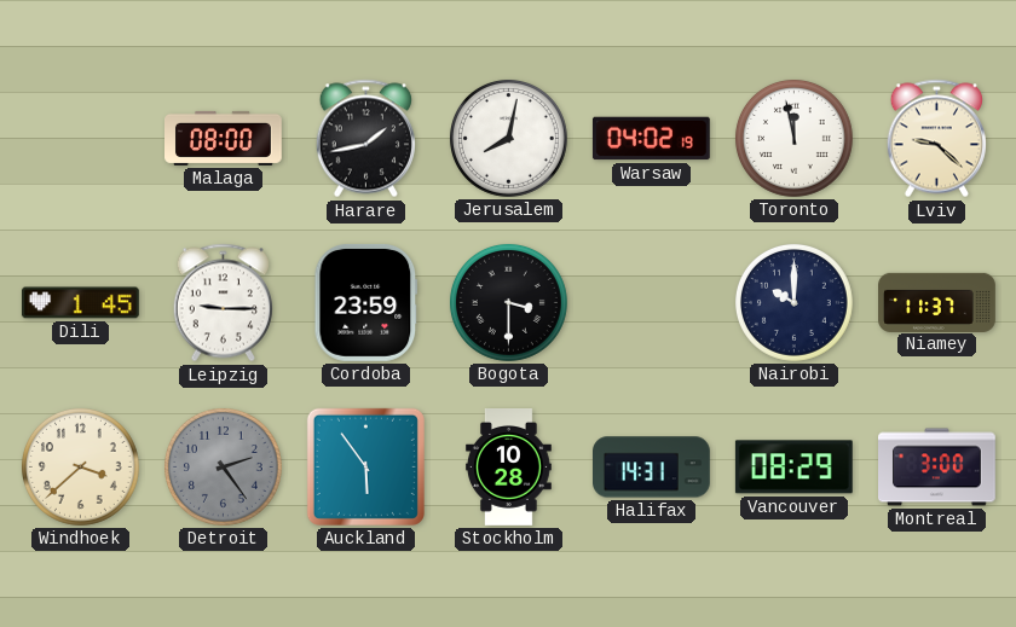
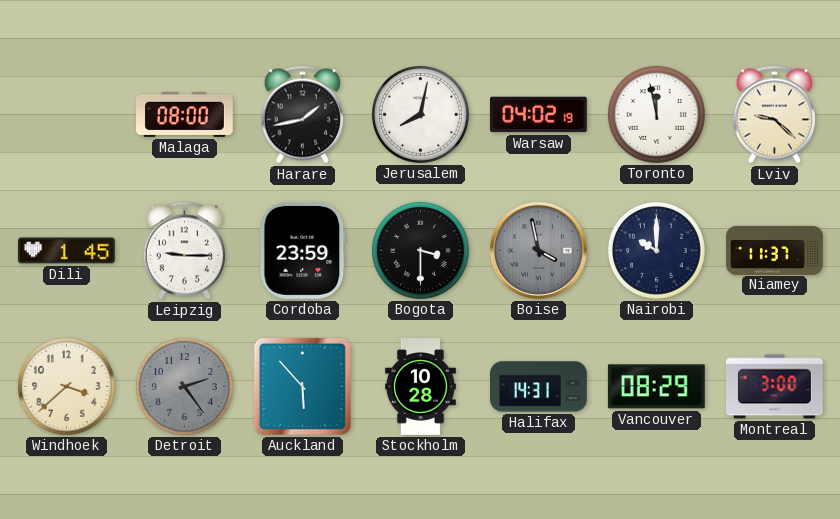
Boise: none -> 3:58
Auckland: 5:54 -> 5:53
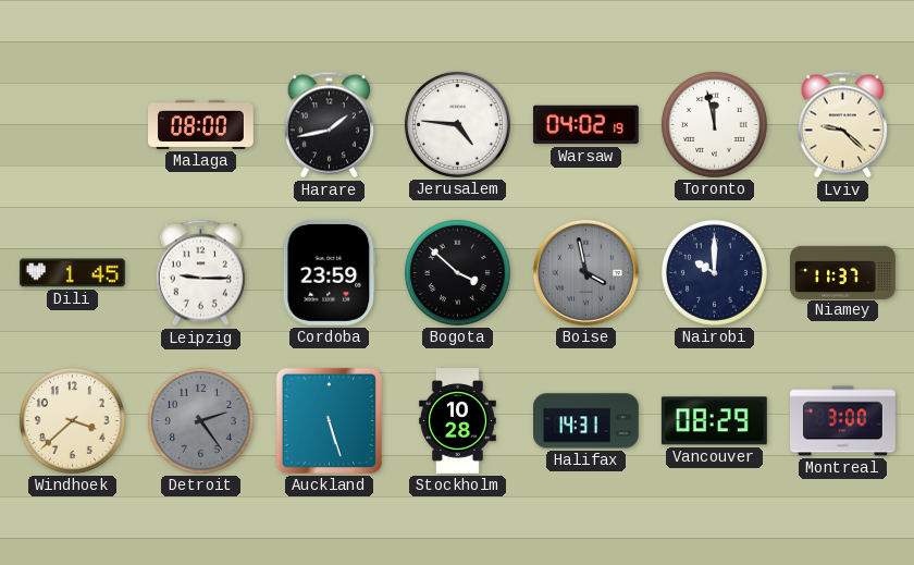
Jerusalem: 8:02 -> 4:46
Bogota: 3:30 -> 3:52
Auckland: 5:53 -> 5:27
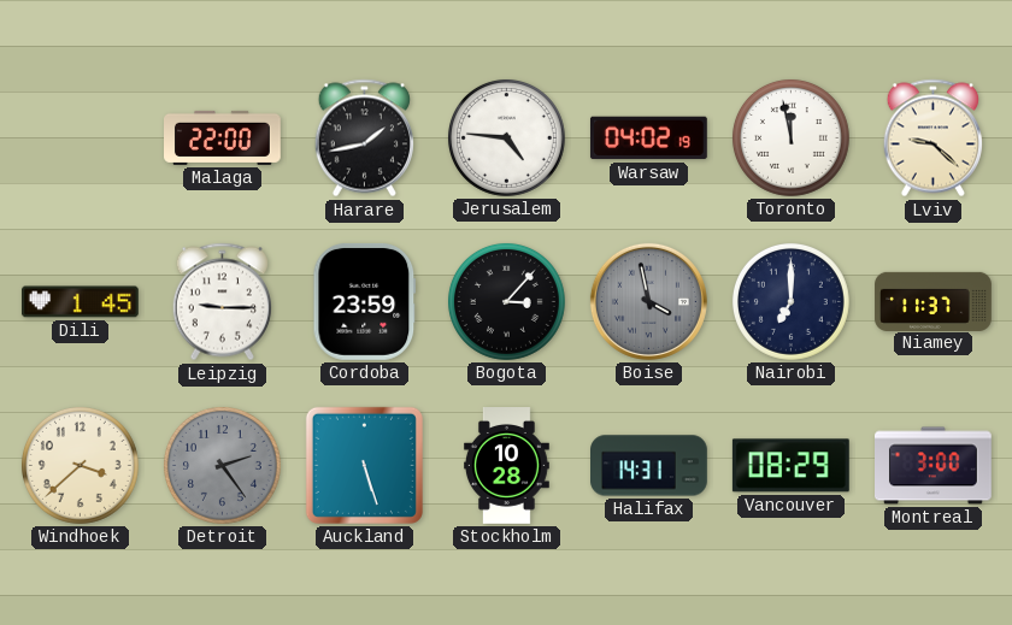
Malaga: 08:00 -> 22:00
Bogota: 3:52 -> 3:07
Nairobi: 10:00 -> 7:00
